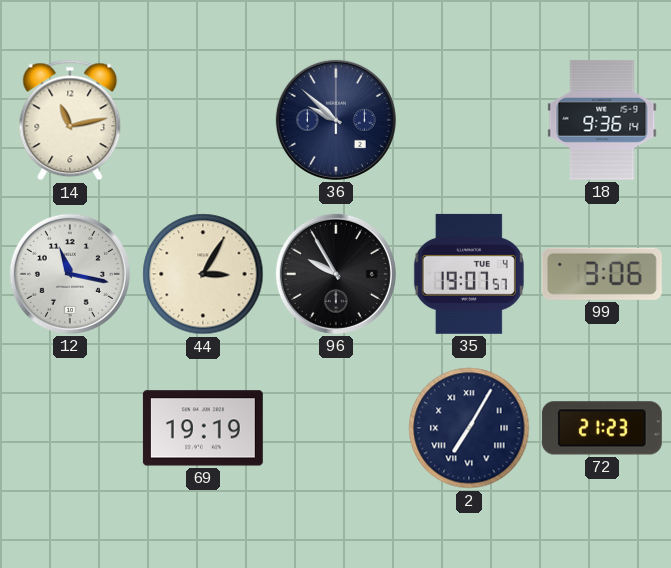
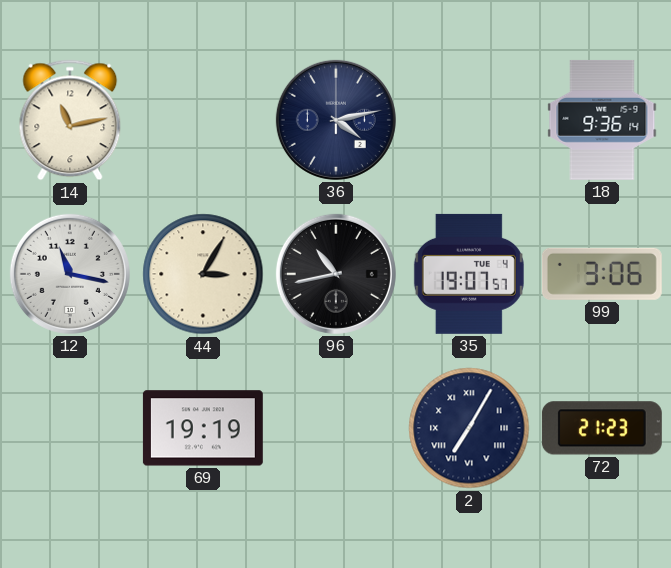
36: 9:52 -> 4:13
96: 9:55 -> 10:43
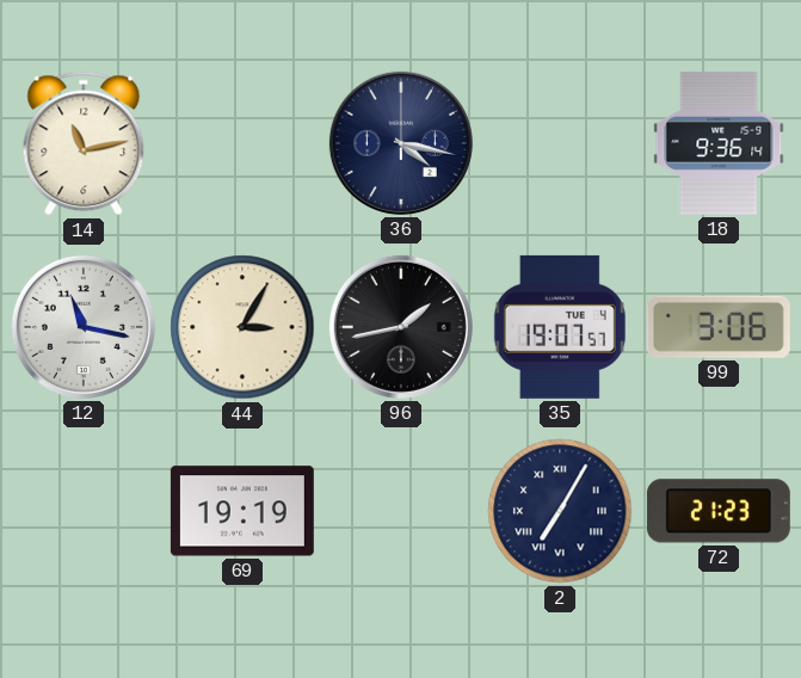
36: 4:13 -> 4:17
96: 10:43 -> 1:43
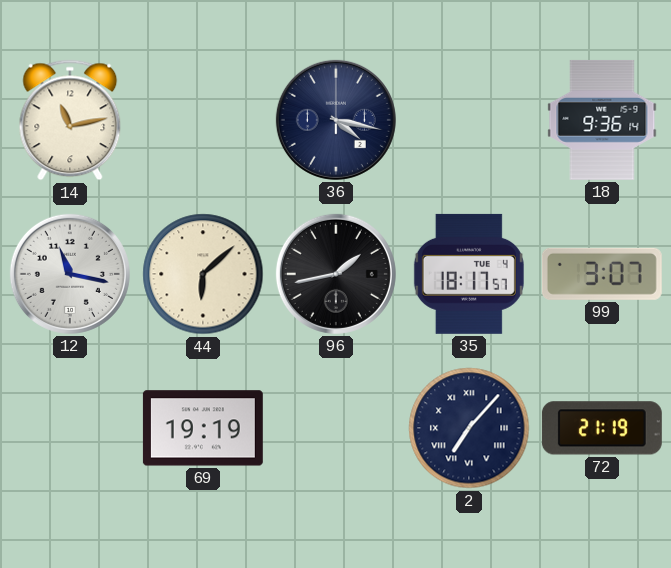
44: 3:05 -> 6:08
35: 19:07 -> 18:17
99: 3:06 -> 3:07
2: 7:05 -> 7:07
72: 21:23 -> 21:19
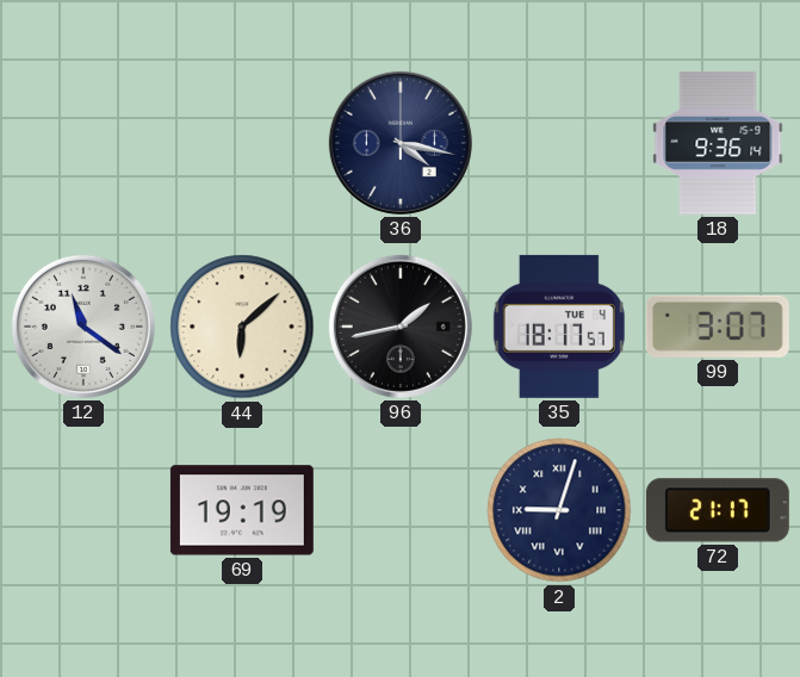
14: 11:13 -> none
12: 11:17 -> 11:21
2: 7:07 -> 9:03
72: 21:19 -> 21:17
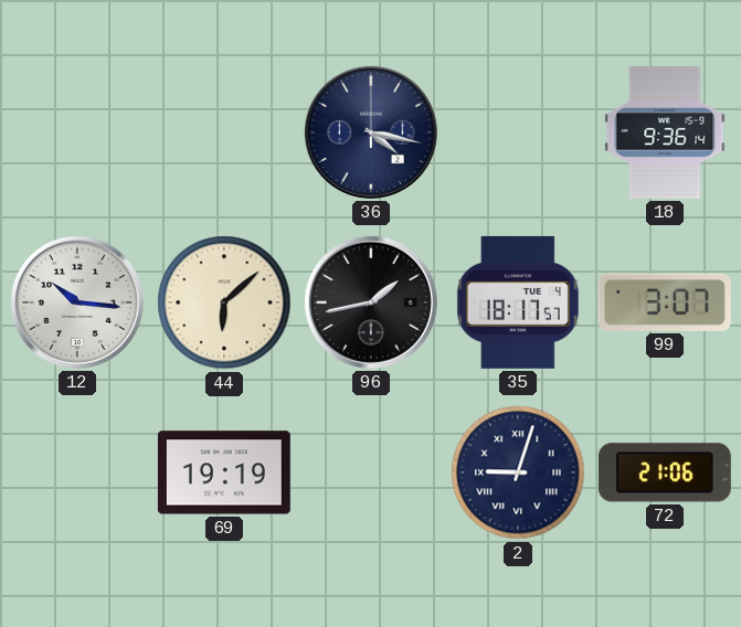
12: 11:21 -> 10:16
72: 21:17 -> 21:06
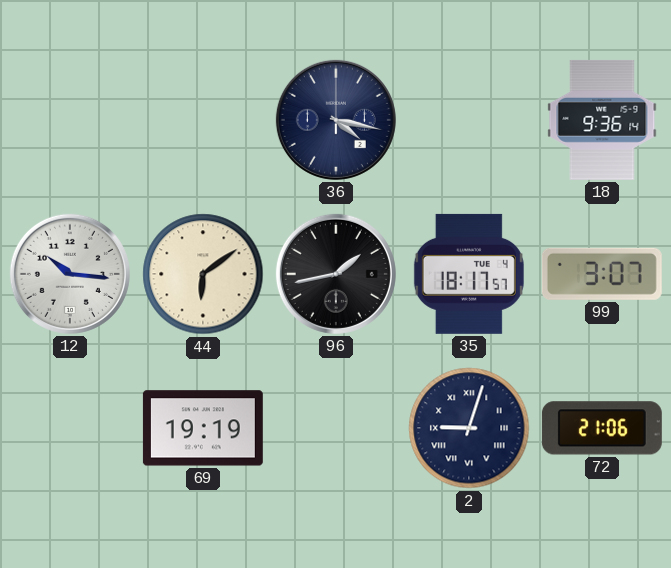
44: 6:08 -> 6:09
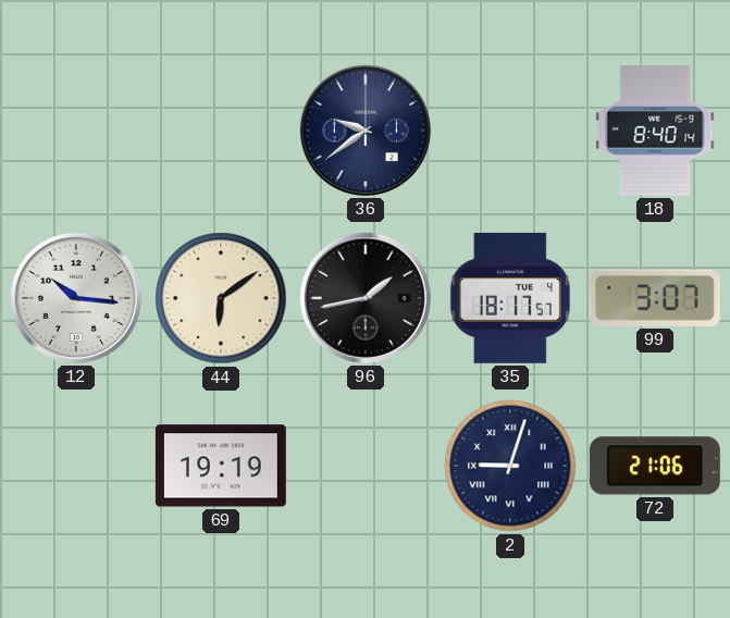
36: 4:17 -> 9:39
18: 9:36 -> 8:40
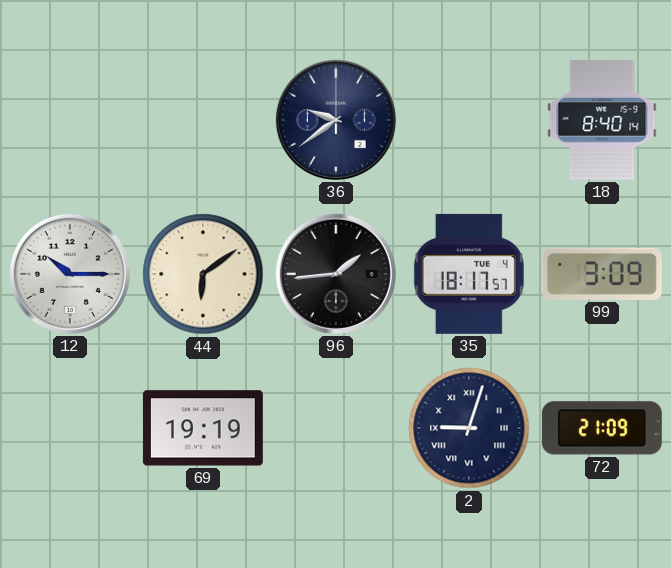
12: 10:16 -> 10:15
96: 1:43 -> 1:44
99: 3:07 -> 3:09
72: 21:06 -> 21:09
